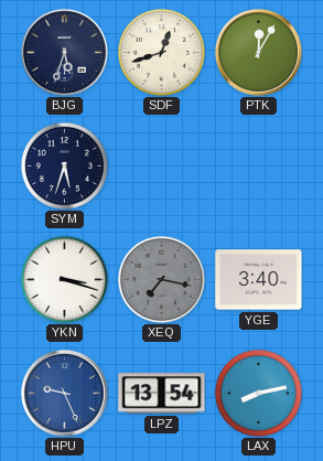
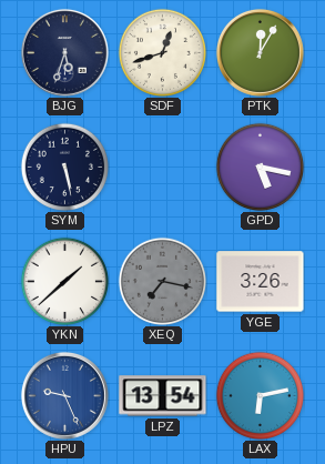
SYM: 5:33 -> 5:28
GPD: none -> 5:17
YKN: 3:18 -> 1:38
YGE: 3:40 -> 3:26
LAX: 8:13 -> 6:13
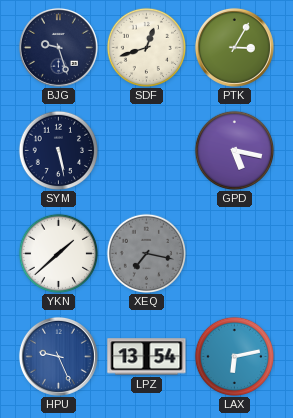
BJG: 5:33 -> 9:27
PTK: 12:05 -> 3:05
YGE: 3:26 -> none
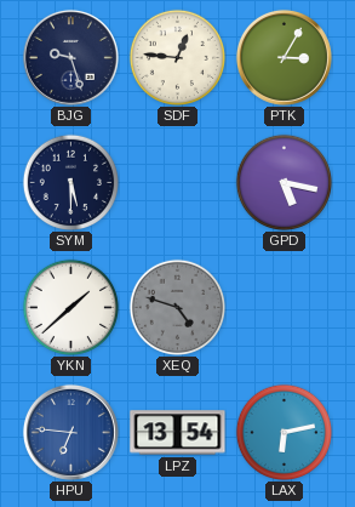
SDF: 12:42 -> 12:46
SYM: 5:28 -> 5:30
XEQ: 7:17 -> 4:48
HPU: 9:26 -> 6:46
